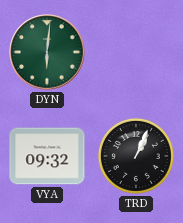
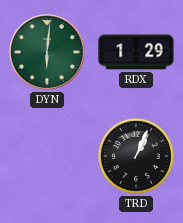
RDX: none -> 1:29
VYA: 09:32 -> none
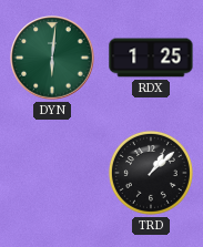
RDX: 1:29 -> 1:25
TRD: 1:04 -> 1:08
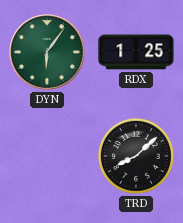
DYN: 6:01 -> 6:06
TRD: 1:08 -> 8:08
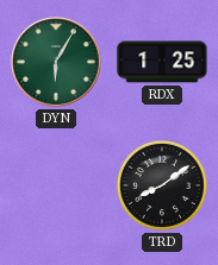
DYN: 6:06 -> 6:05
TRD: 8:08 -> 8:09
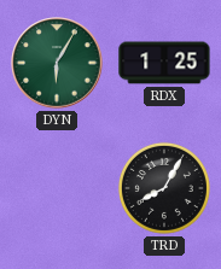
TRD: 8:09 -> 8:05
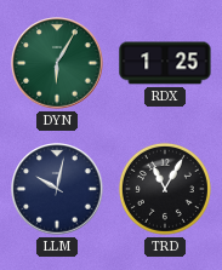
LLM: none -> 10:02
TRD: 8:05 -> 11:05
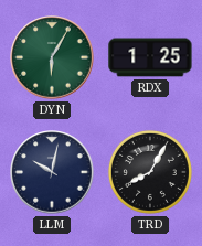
TRD: 11:05 -> 8:05
